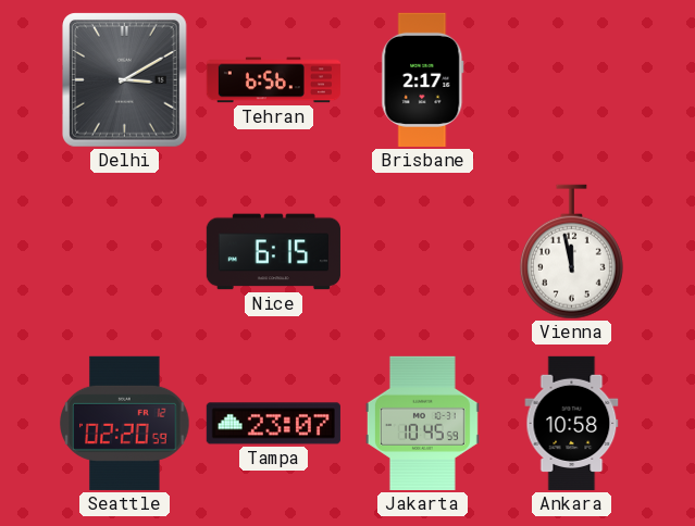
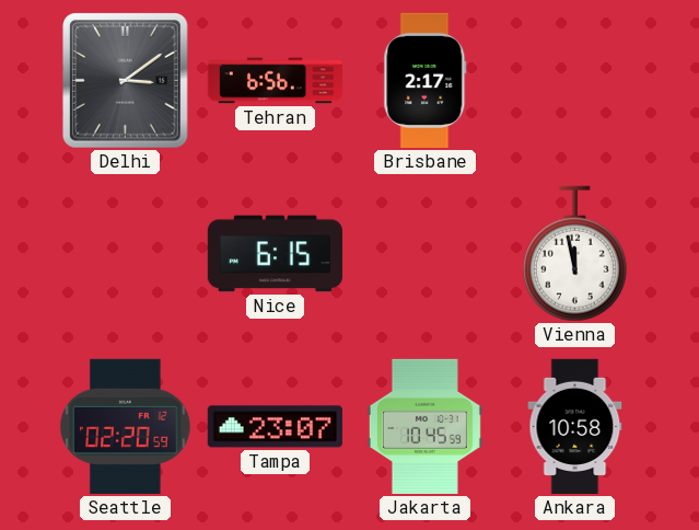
Delhi: 3:10 -> 3:09
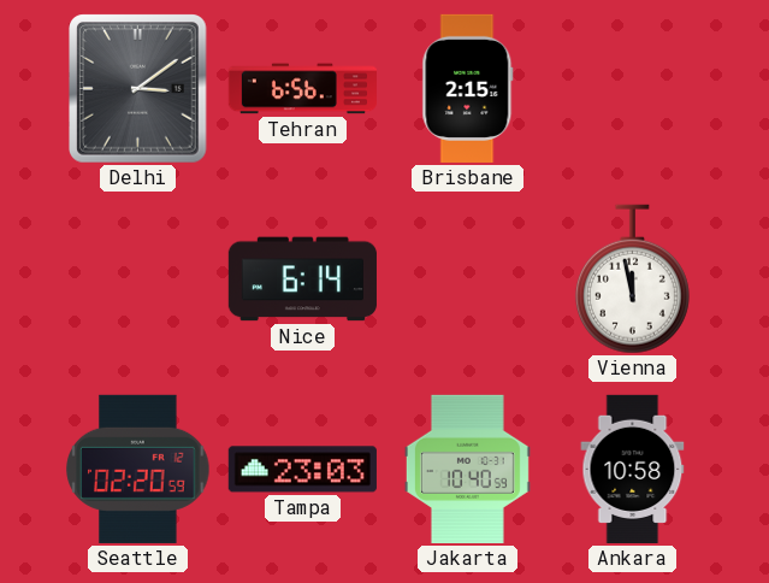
Brisbane: 2:17 -> 2:15
Nice: 6:15 -> 6:14
Tampa: 23:07 -> 23:03
Jakarta: 10:45 -> 10:40
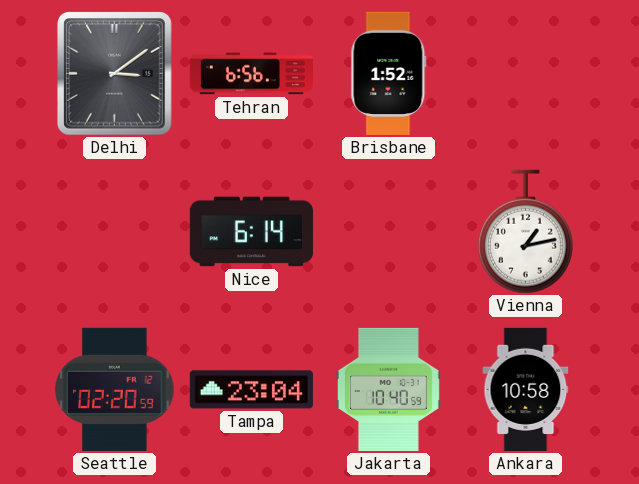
Brisbane: 2:15 -> 1:52
Vienna: 11:58 -> 1:13
Tampa: 23:03 -> 23:04
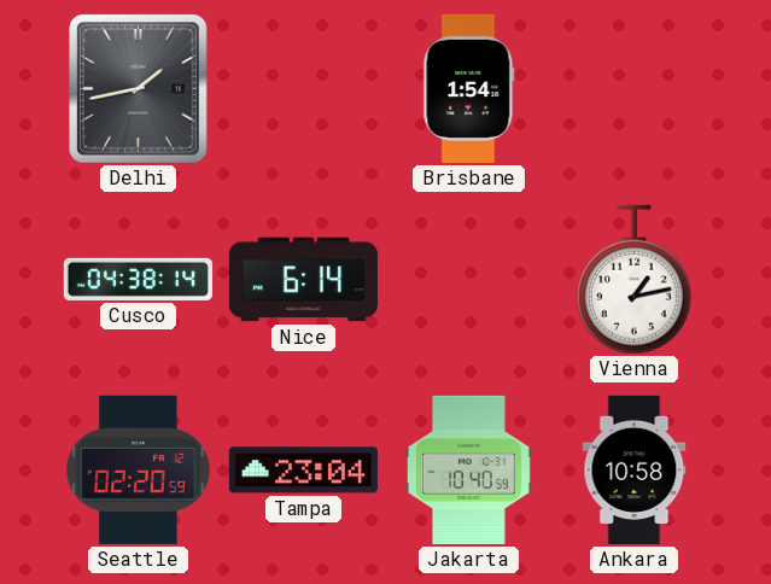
Delhi: 3:09 -> 1:43
Tehran: 6:56 -> none
Brisbane: 1:52 -> 1:54
Cusco: none -> 04:38
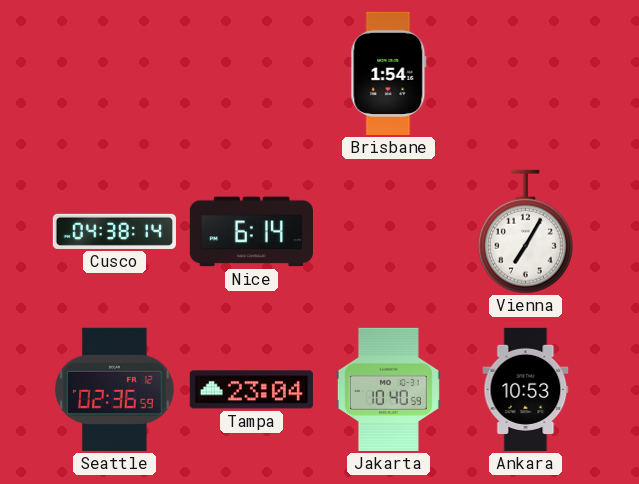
Delhi: 1:43 -> none
Vienna: 1:13 -> 7:05
Seattle: 02:20 -> 02:36
Ankara: 10:58 -> 10:53
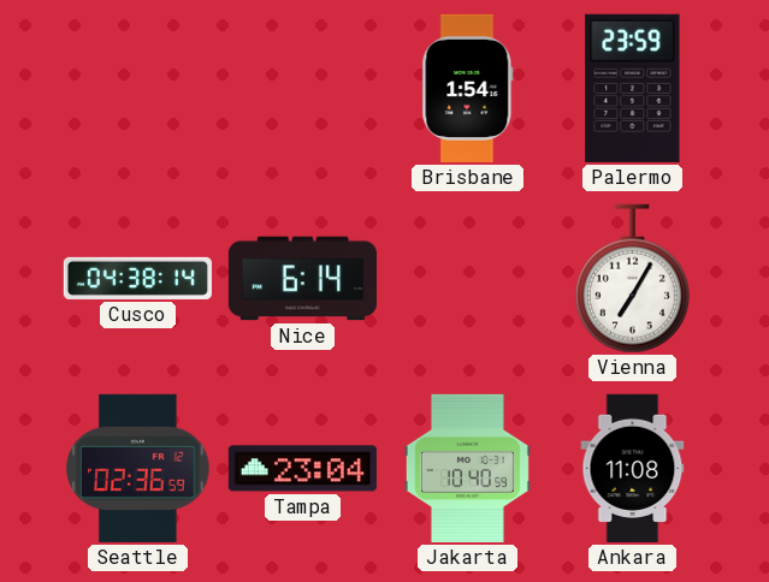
Palermo: none -> 23:59
Ankara: 10:53 -> 11:08
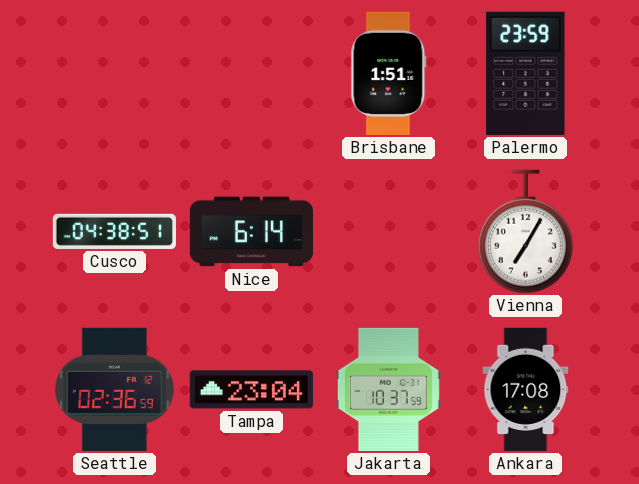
Brisbane: 1:54 -> 1:51
Cusco: 04:38:14 -> 04:38:51
Jakarta: 10:40 -> 10:37
Ankara: 11:08 -> 17:08
